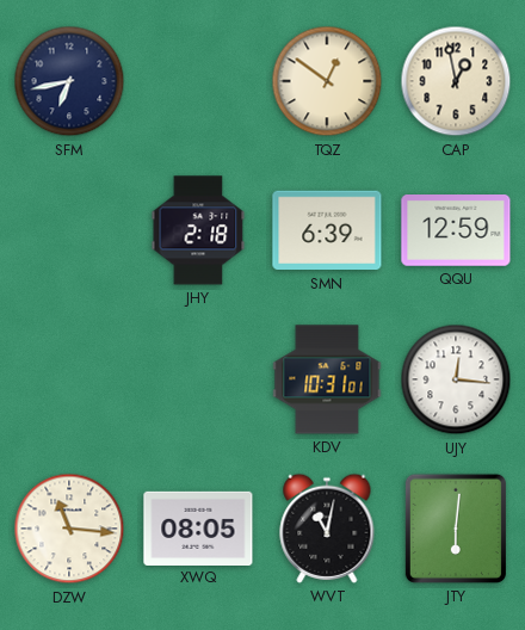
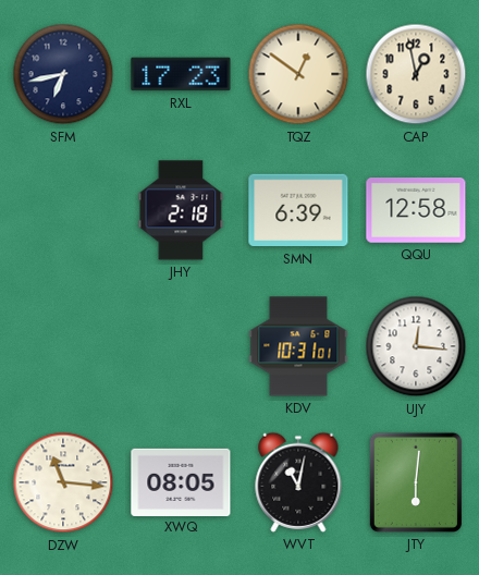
RXL: none -> 17:23
QQU: 12:59 -> 12:58
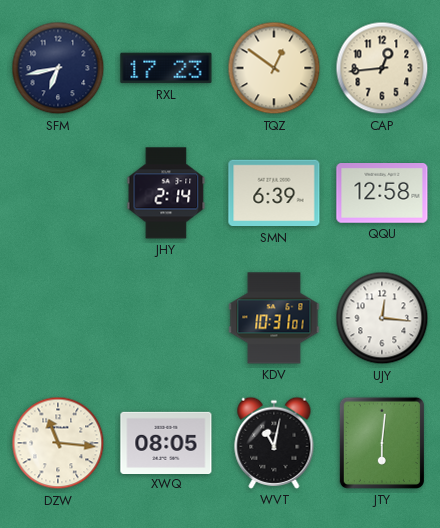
CAP: 12:58 -> 12:44
JHY: 2:18 -> 2:14
